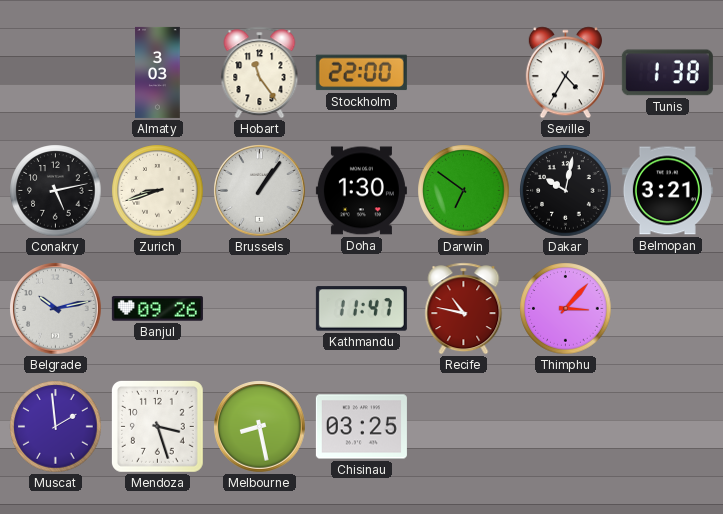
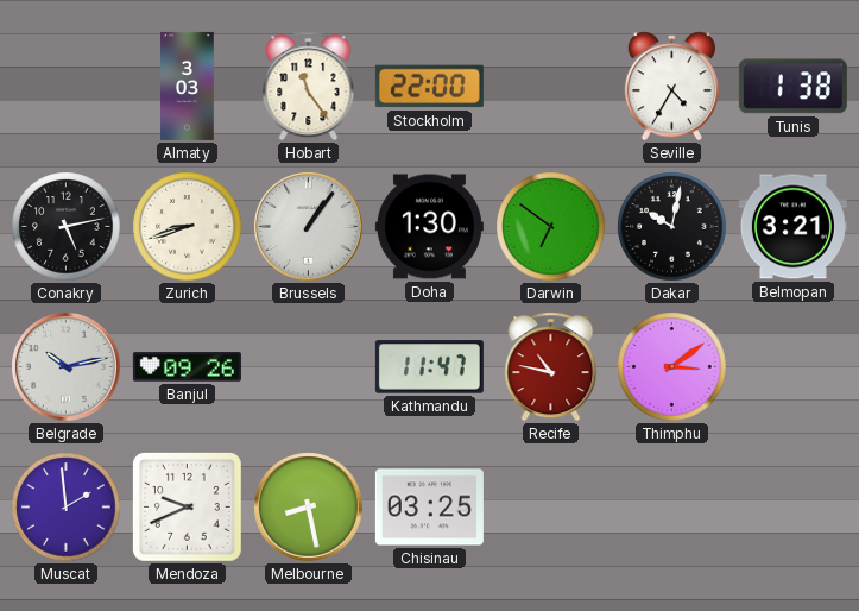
Thimphu: 3:07 -> 3:09
Mendoza: 3:27 -> 9:41
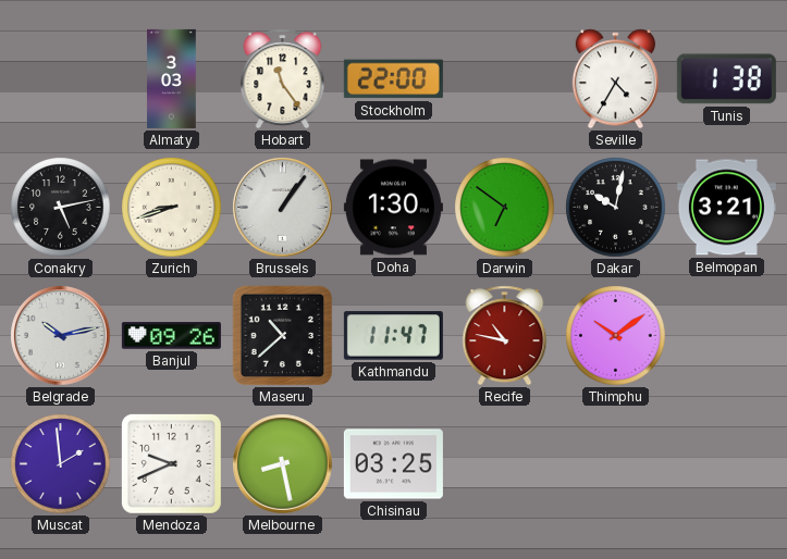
Maseru: none -> 10:38
Thimphu: 3:09 -> 10:09
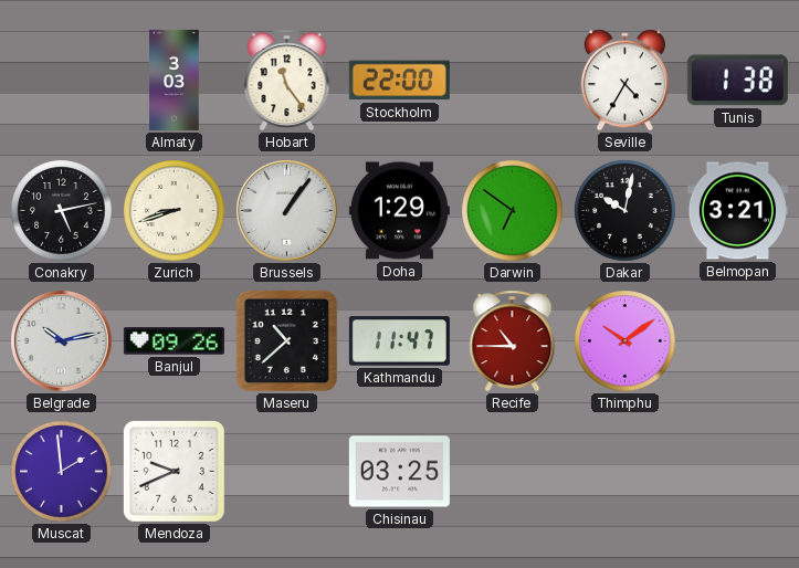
Doha: 1:30 -> 1:29
Recife: 10:47 -> 10:45
Melbourne: 8:28 -> none
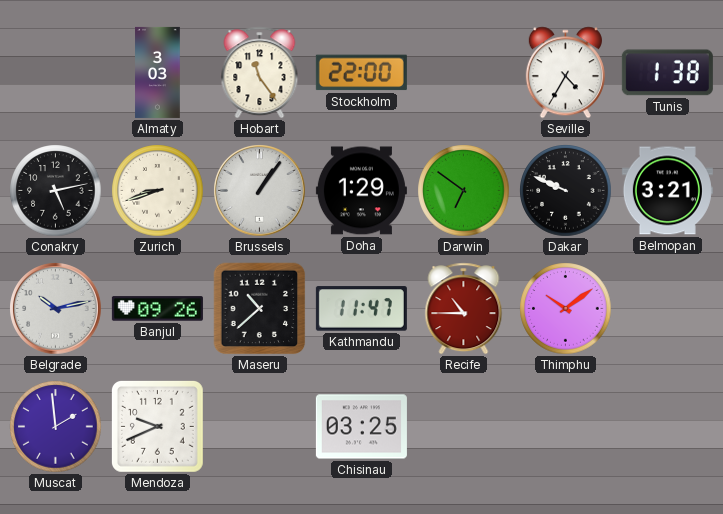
Dakar: 10:02 -> 9:49
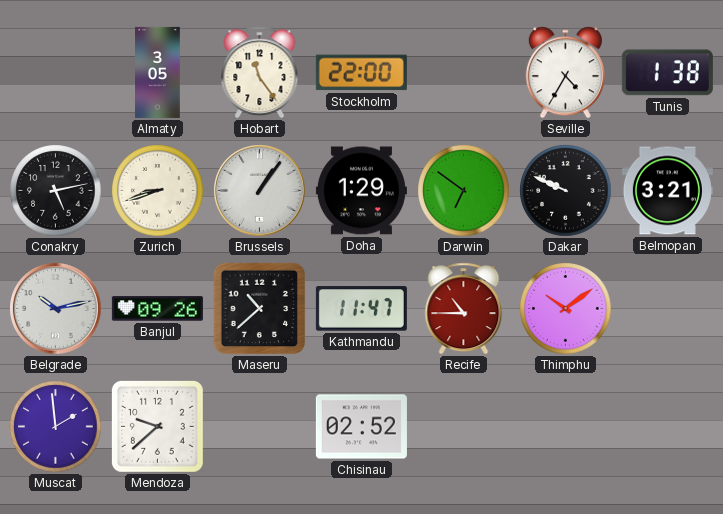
Almaty: 3:03 -> 3:05
Mendoza: 9:41 -> 9:38
Chisinau: 03:25 -> 02:52
